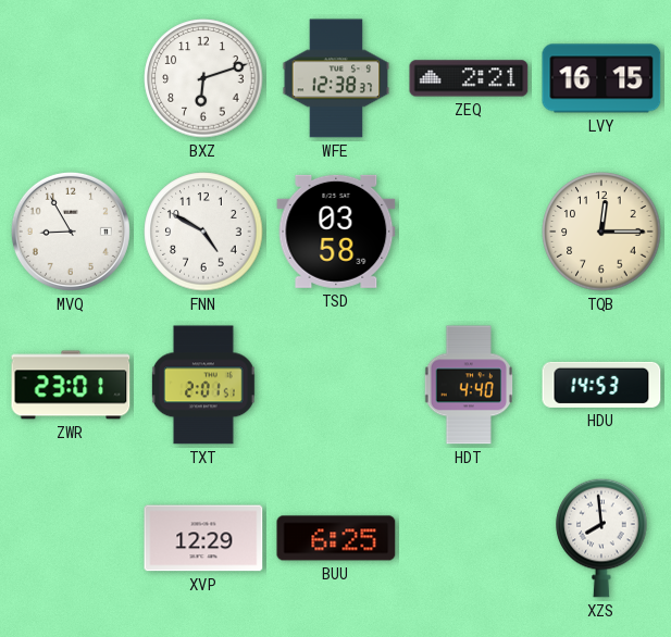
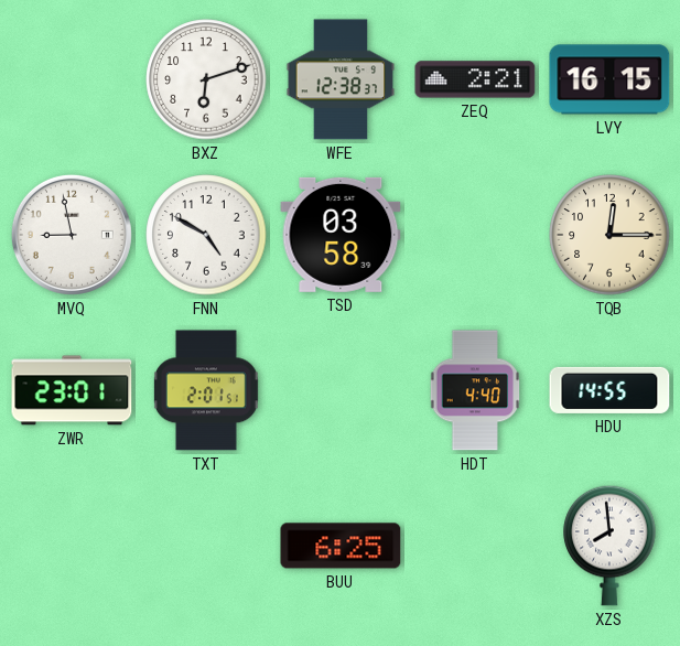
MVQ: 8:55 -> 8:58
HDU: 14:53 -> 14:55
XVP: 12:29 -> none
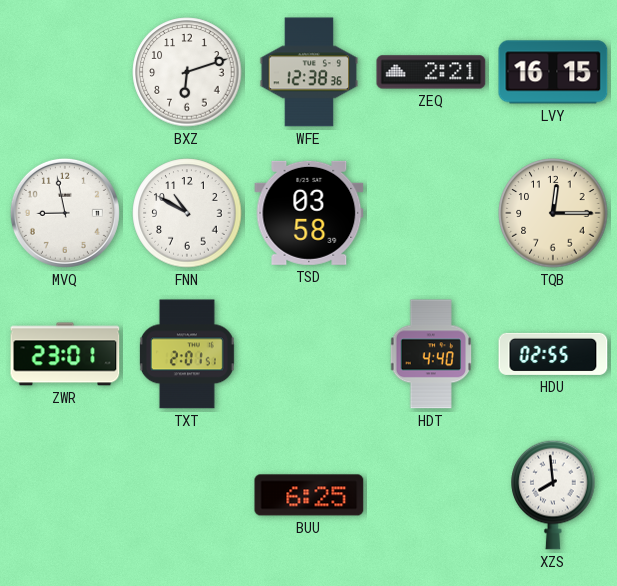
WFE: 12:38:37 -> 12:38:36
FNN: 4:50 -> 10:50
HDU: 14:55 -> 02:55
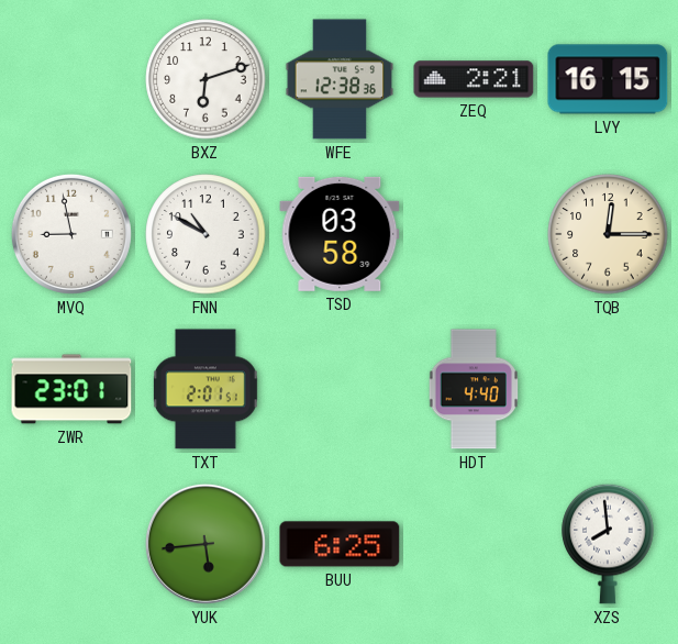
HDU: 02:55 -> none
YUK: none -> 5:44
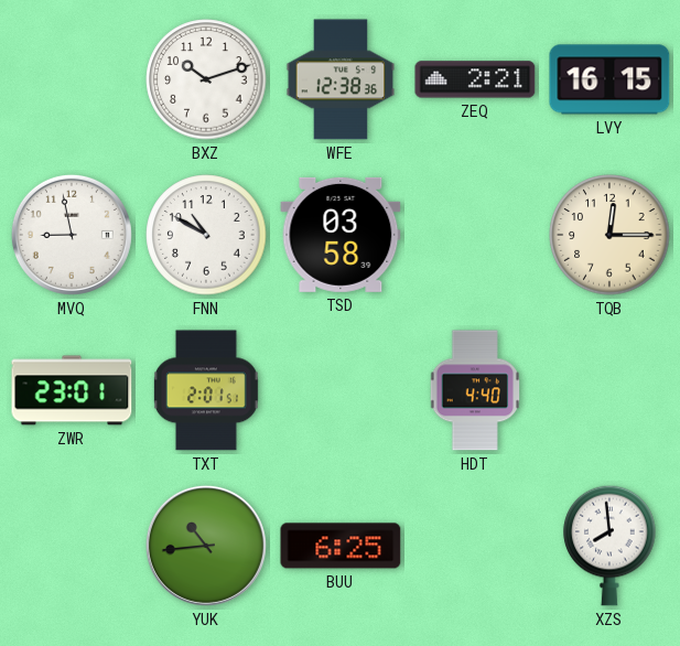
BXZ: 6:12 -> 10:12
YUK: 5:44 -> 10:44
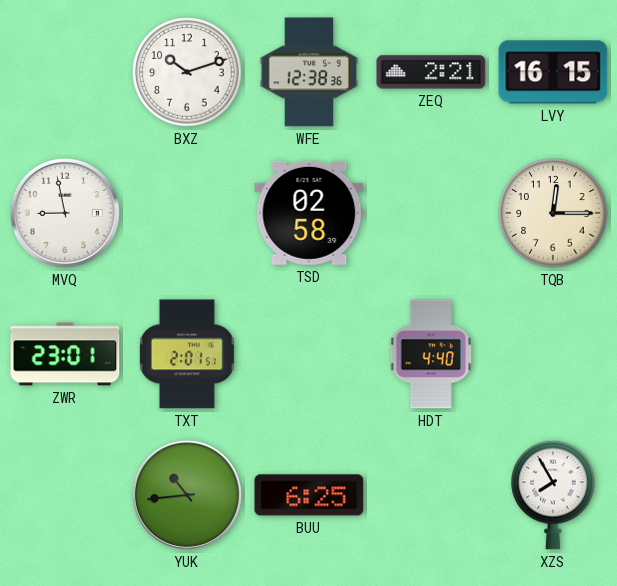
FNN: 10:50 -> none
TSD: 03:58 -> 02:58
XZS: 7:59 -> 7:55
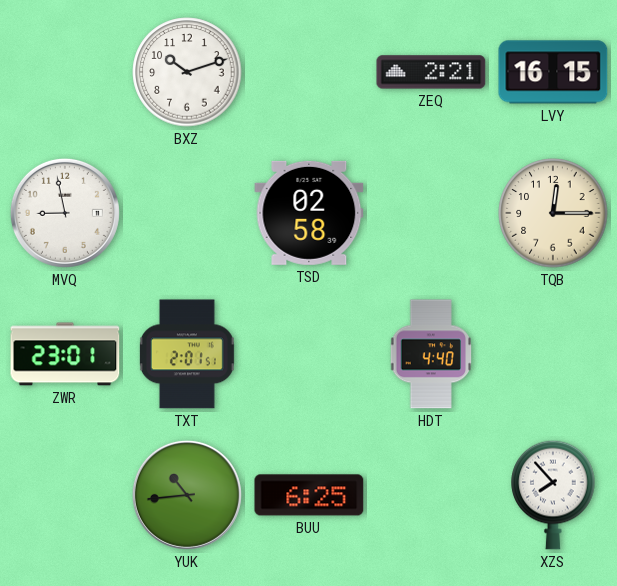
WFE: 12:38 -> none
XZS: 7:55 -> 7:53
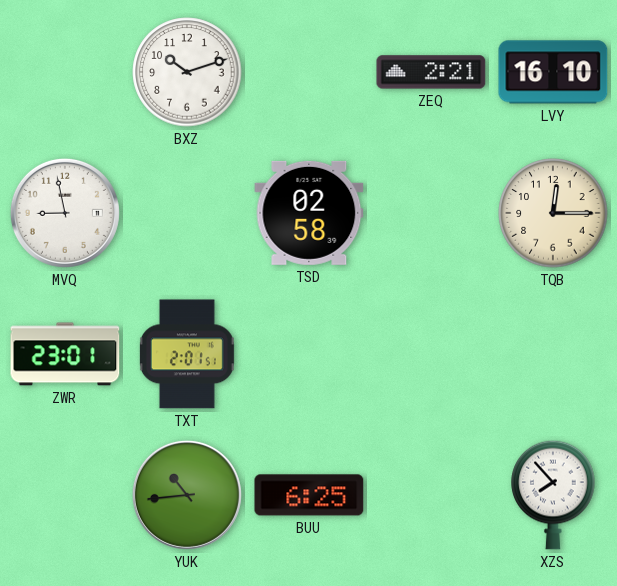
LVY: 16:15 -> 16:10
HDT: 4:40 -> none
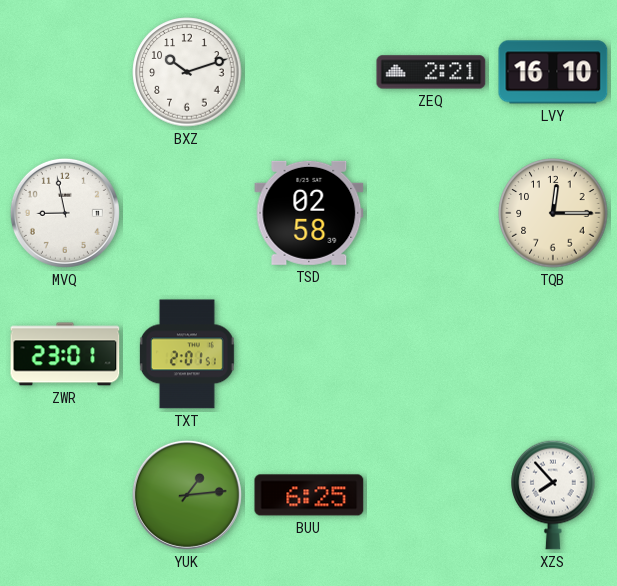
YUK: 10:44 -> 1:14
